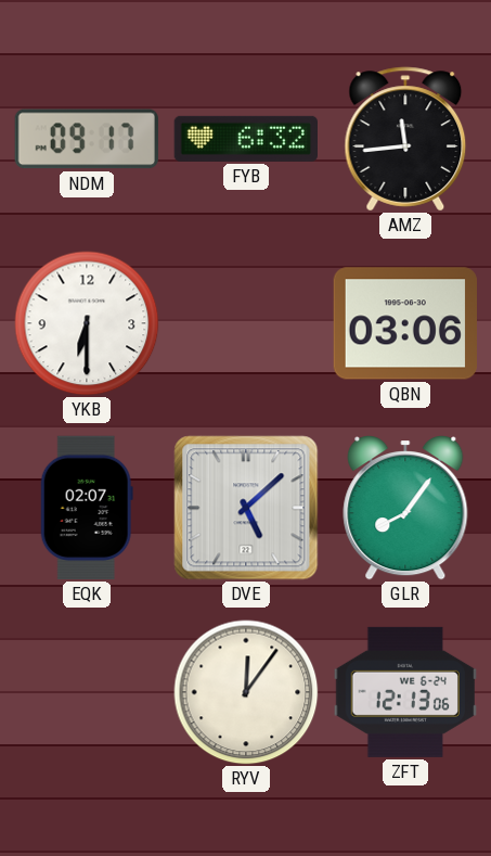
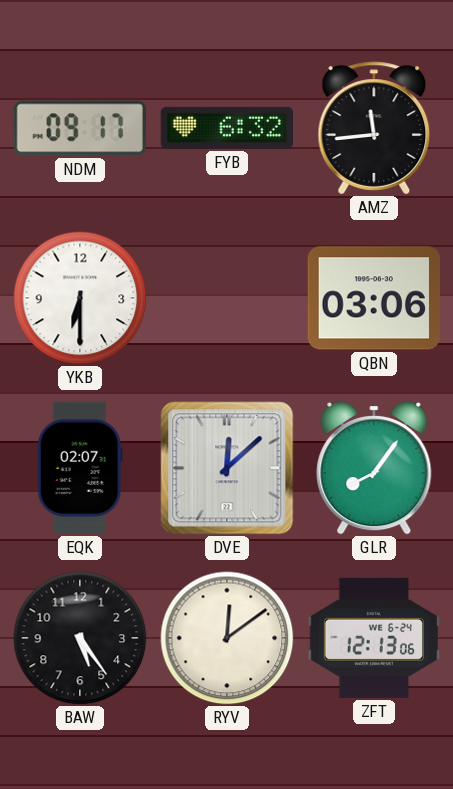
DVE: 5:08 -> 12:08
BAW: none -> 5:24
RYV: 12:06 -> 12:09
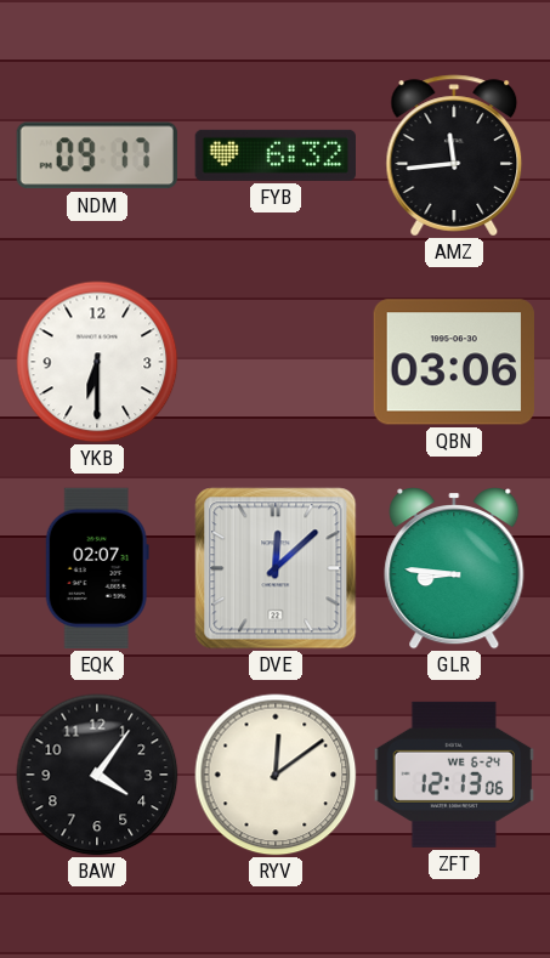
GLR: 8:06 -> 8:46
BAW: 5:24 -> 4:06
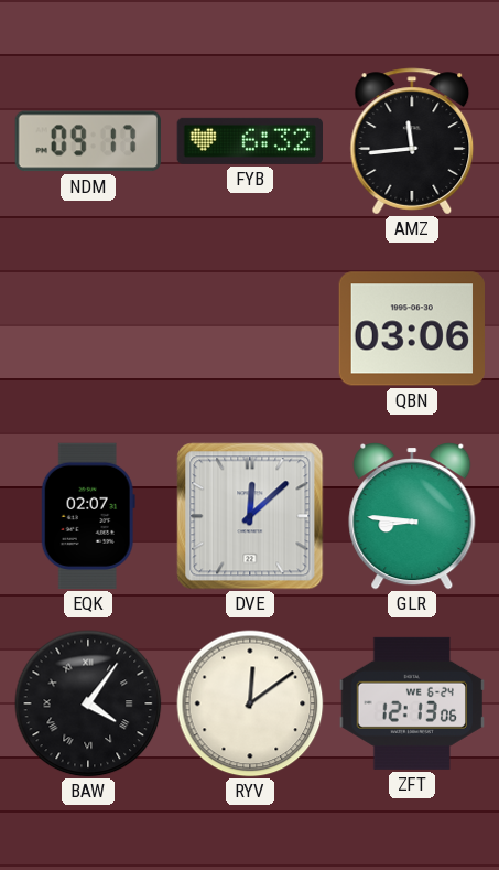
YKB: 6:30 -> none
BAW numerals: Arabic -> Roman
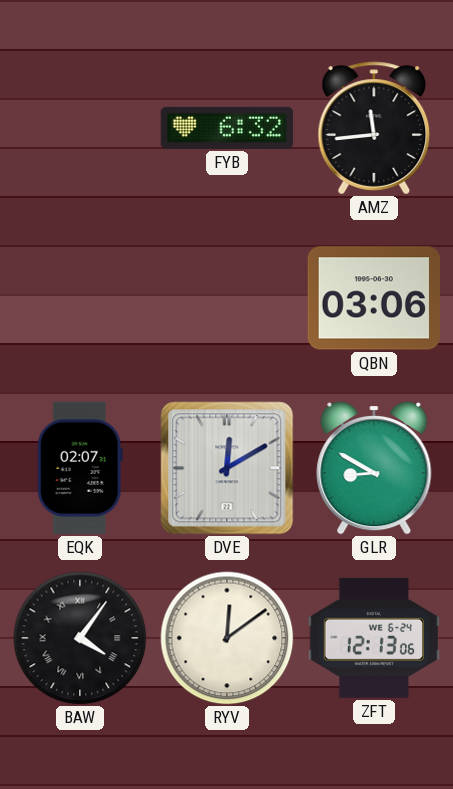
NDM: 09:17 -> none
DVE: 12:08 -> 12:10
GLR: 8:46 -> 8:50
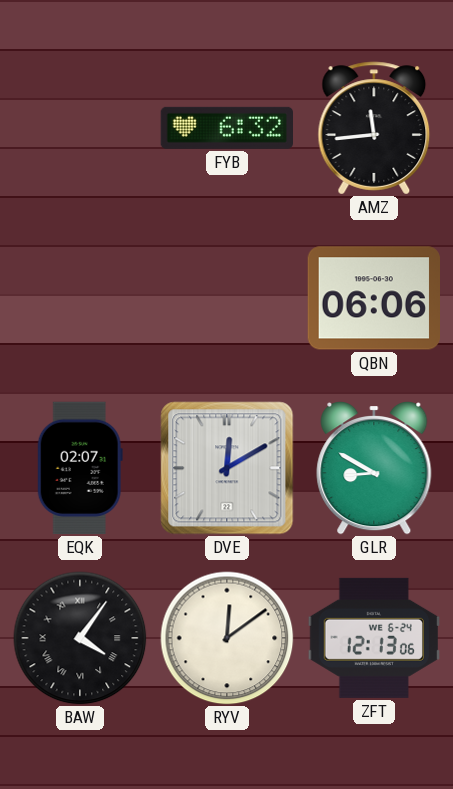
QBN: 03:06 -> 06:06
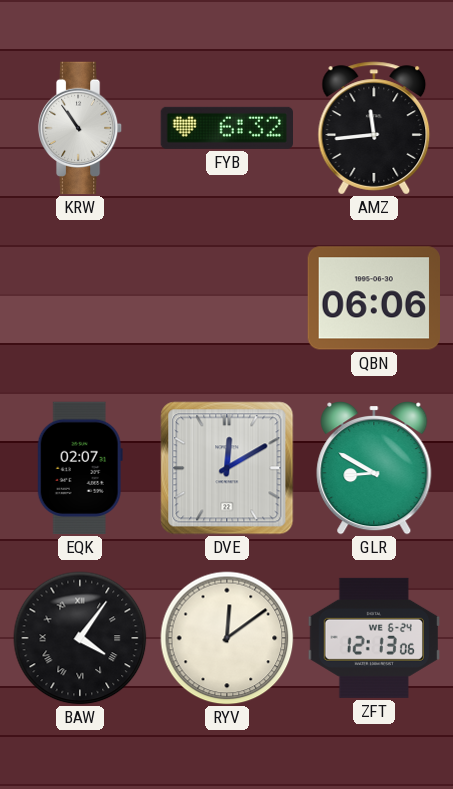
KRW: none -> 10:54
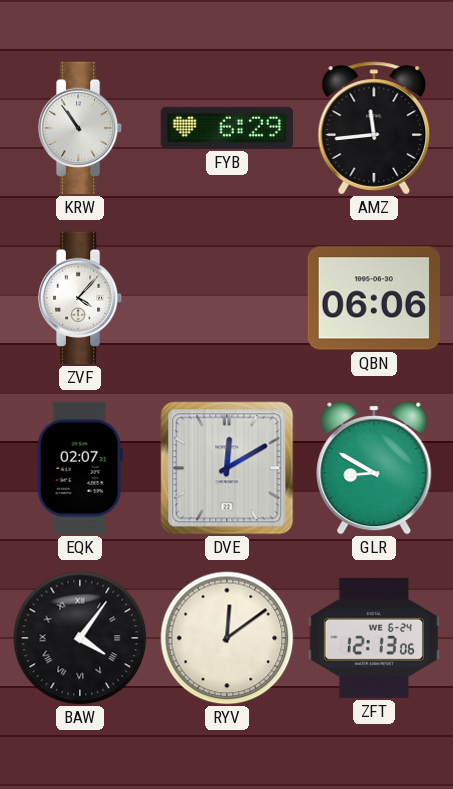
FYB: 6:32 -> 6:29
ZVF: none -> 4:07
